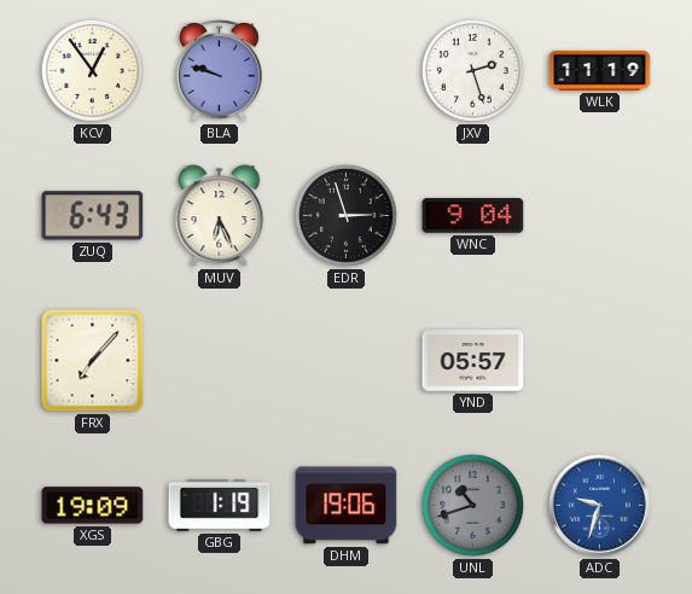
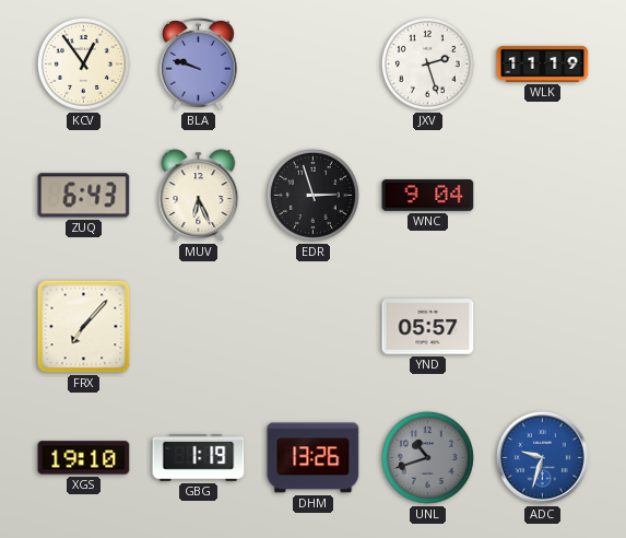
XGS: 19:09 -> 19:10
DHM: 19:06 -> 13:26
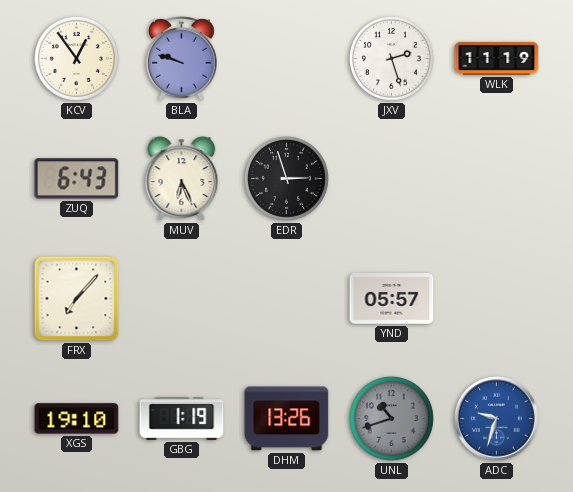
WNC: 9:04 -> none
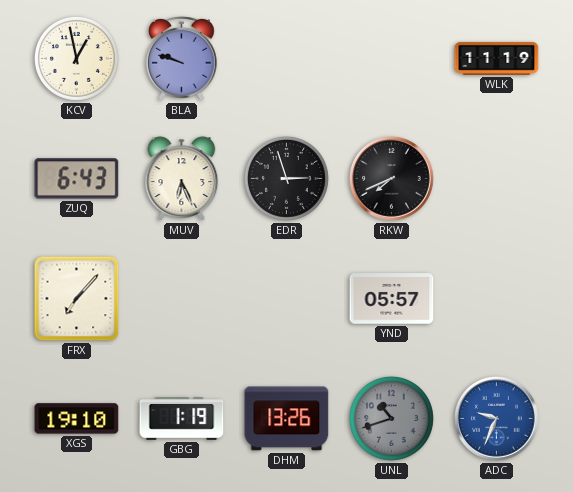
KCV: 12:54 -> 12:58
JXV: 2:27 -> none
RKW: none -> 7:41
ADC: 9:33 -> 9:34
